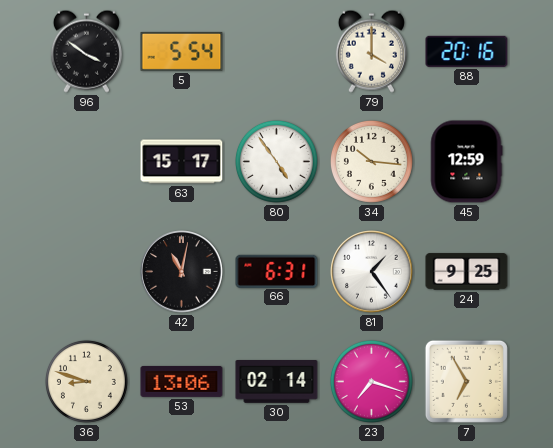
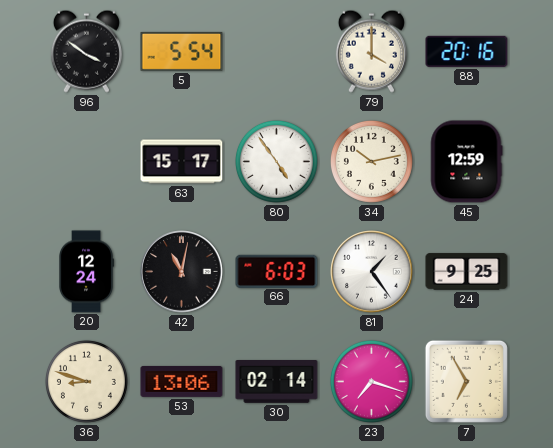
34: 10:16 -> 10:13
20: none -> 12:24
66: 6:31 -> 6:03
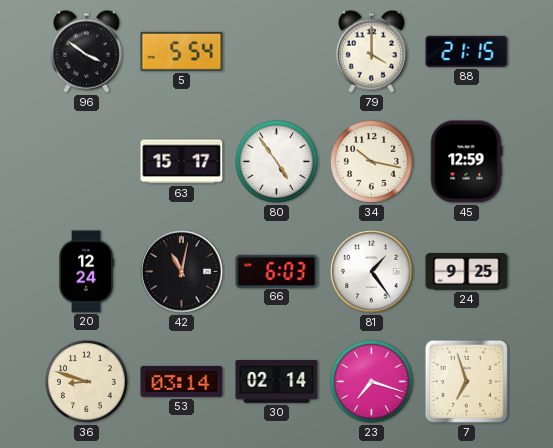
88: 20:16 -> 21:15
34: 10:13 -> 10:17
53: 13:06 -> 03:14
7: 6:55 -> 6:57
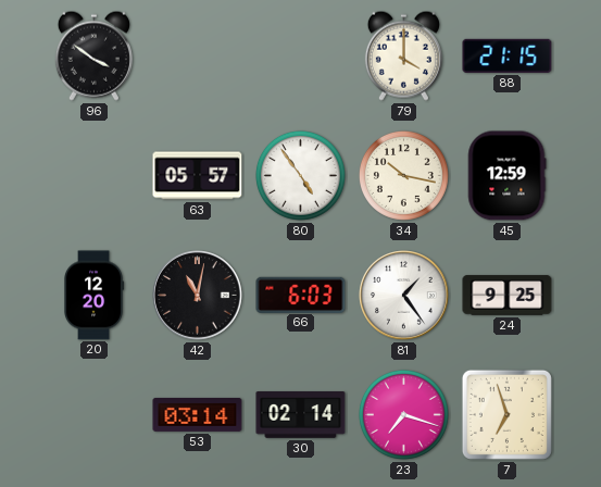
5: 5:54 -> none
63: 15:17 -> 05:57
20: 12:24 -> 12:20
36: 8:48 -> none
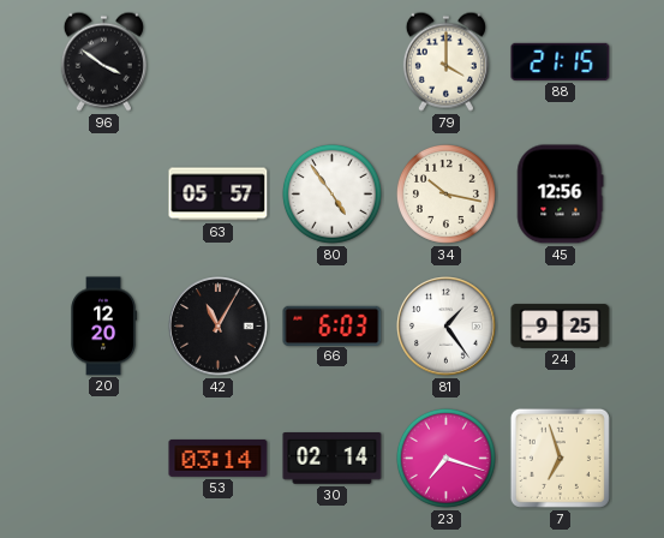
45: 12:59 -> 12:56
42: 11:02 -> 11:05
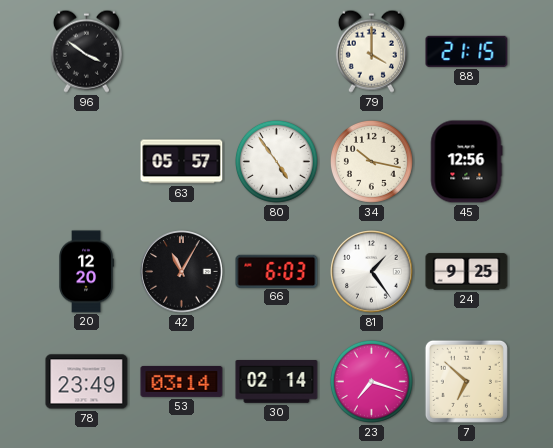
78: none -> 23:49
7: 6:57 -> 6:52
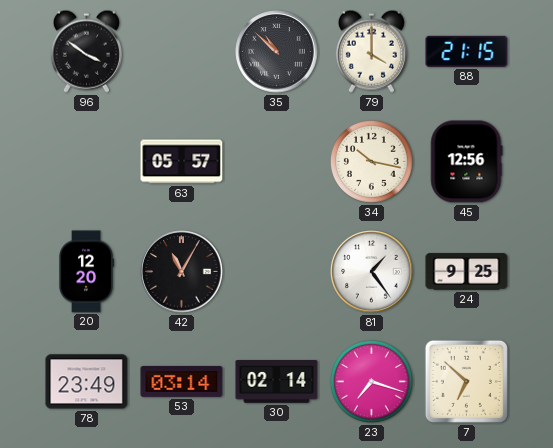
35: none -> 10:52
80: 4:54 -> none
66: 6:03 -> none
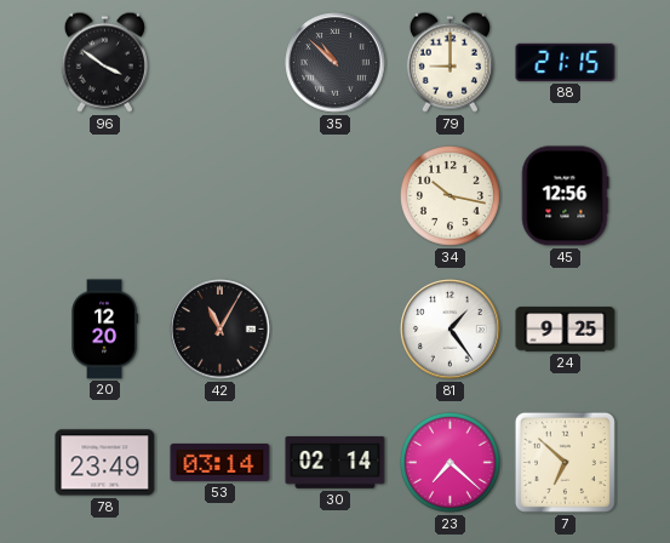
79: 4:00 -> 9:00
63: 05:57 -> none
23: 7:18 -> 7:22
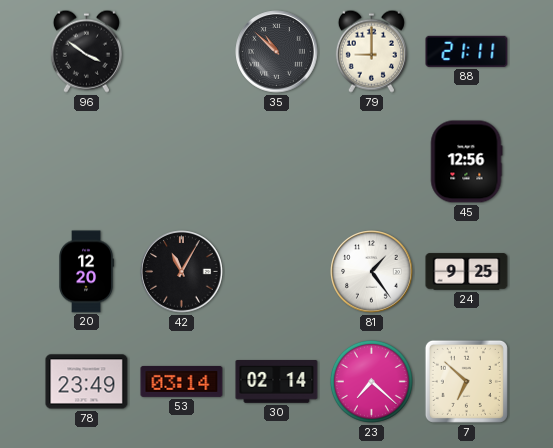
88: 21:15 -> 21:11
34: 10:17 -> none
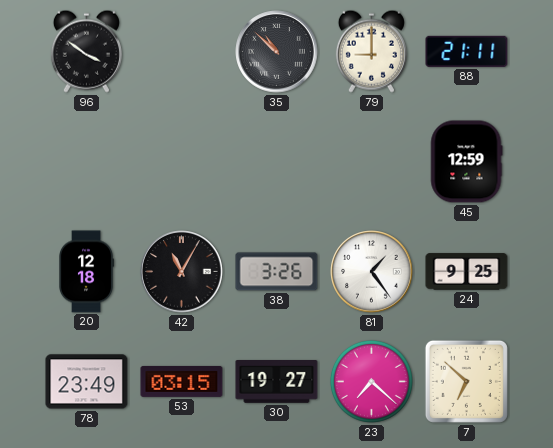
45: 12:56 -> 12:59
20: 12:20 -> 12:18
38: none -> 3:26
53: 03:14 -> 03:15
30: 02:14 -> 19:27
